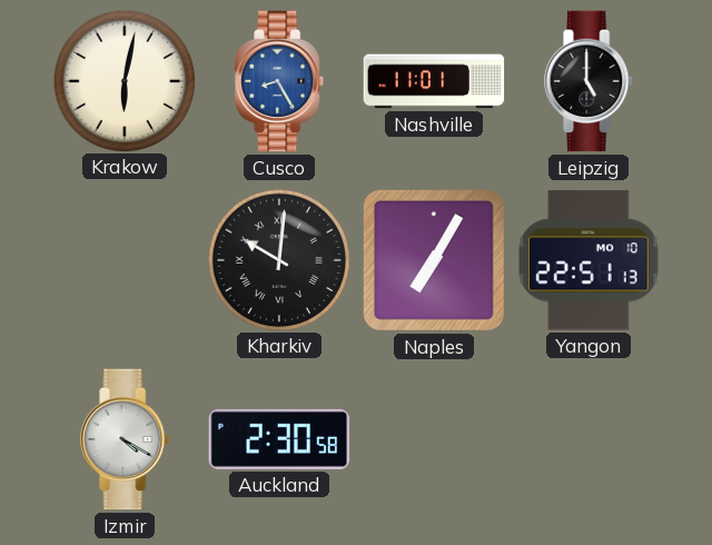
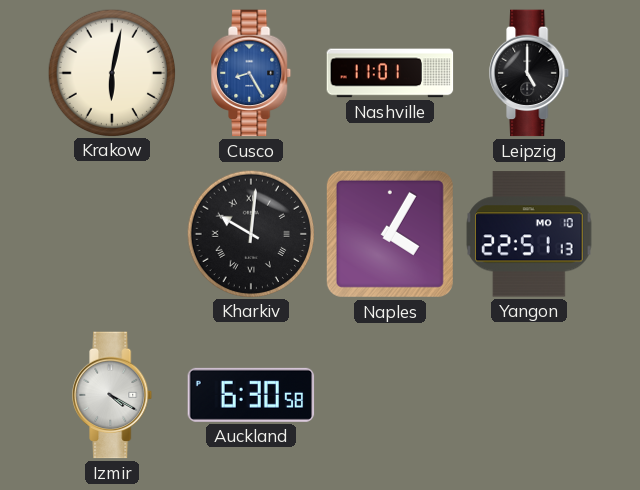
Naples: 7:05 -> 4:05
Auckland: 2:30 -> 6:30
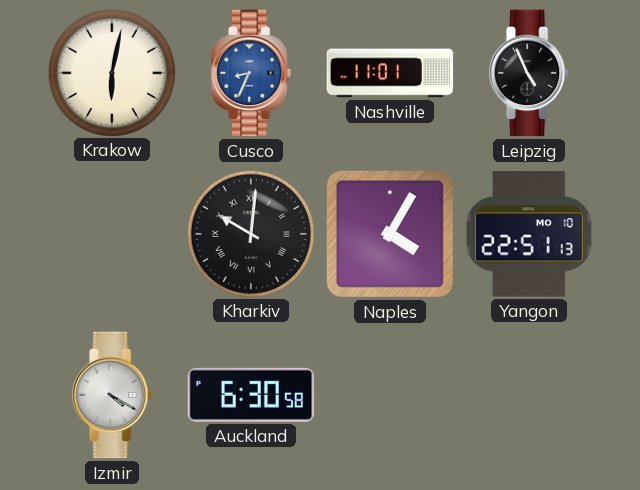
Cusco: 8:25 -> 8:34
Leipzig: 5:00 -> 4:56
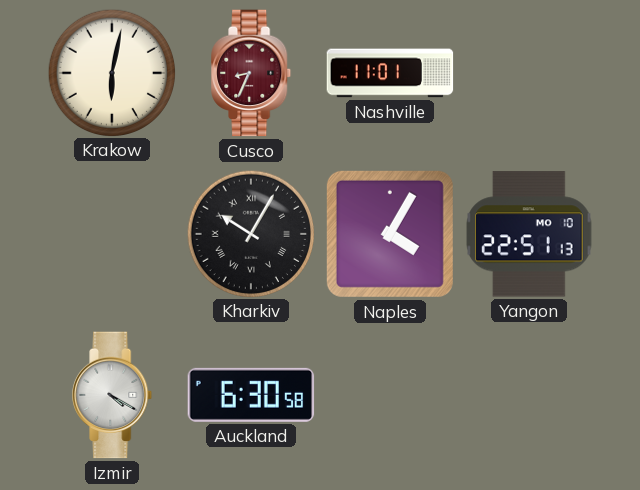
Cusco dial: blue -> burgundy
Leipzig: 4:56 -> none
Kharkiv: 10:01 -> 10:05
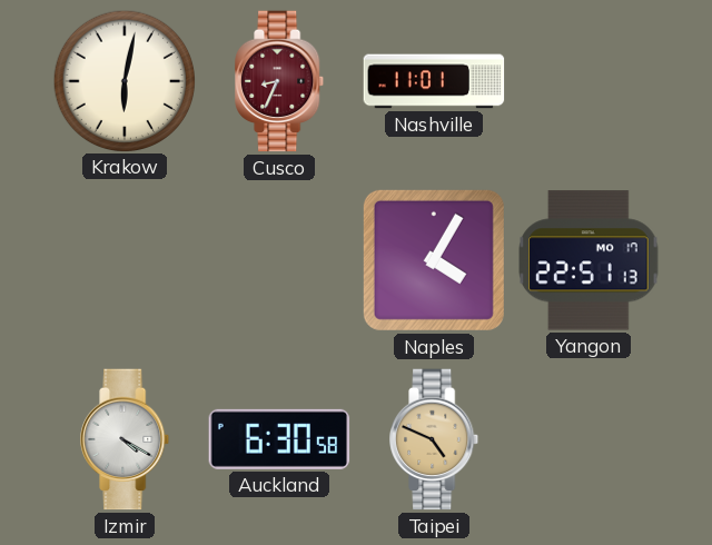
Kharkiv: 10:05 -> none
Yangon date: MO 10 -> MO 17
Taipei: none -> 4:49
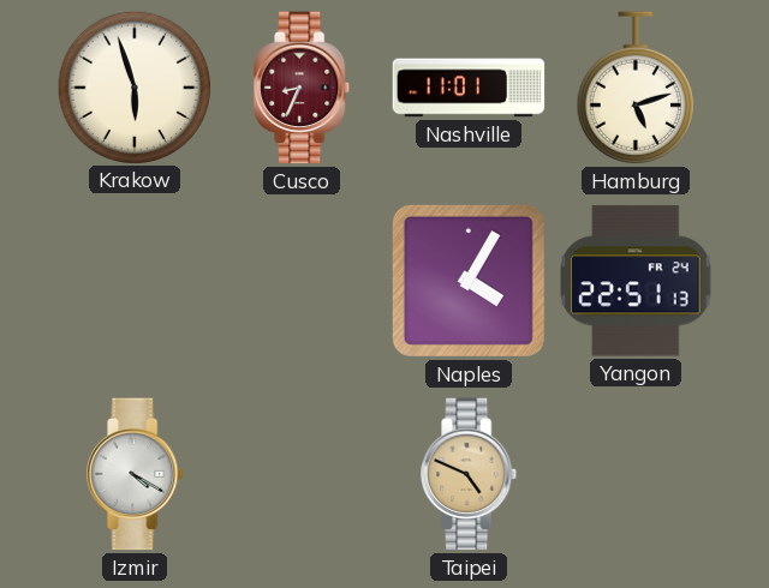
Krakow: 6:02 -> 5:57
Hamburg: none -> 5:12
Yangon date: MO 17 -> FR 24
Auckland: 6:30 -> none
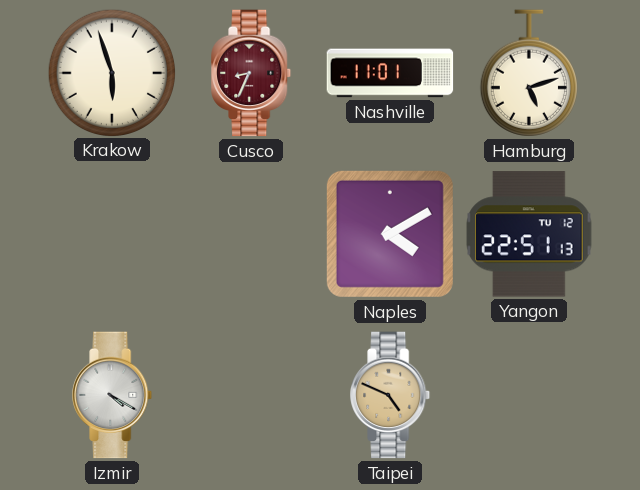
Naples: 4:05 -> 4:10
Yangon date: FR 24 -> TU 12
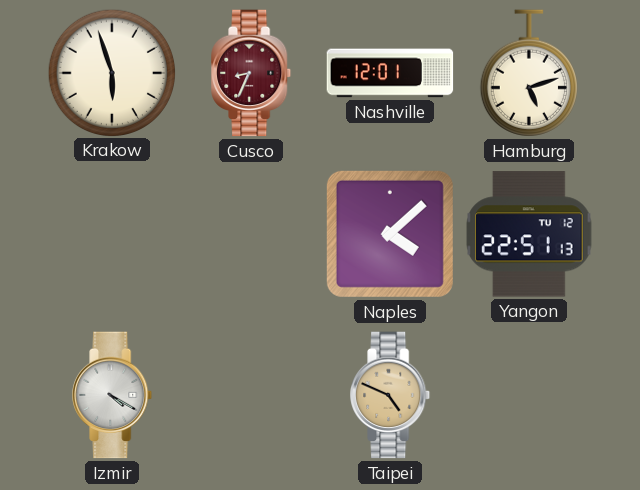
Nashville: 11:01 -> 12:01
Naples: 4:10 -> 4:08
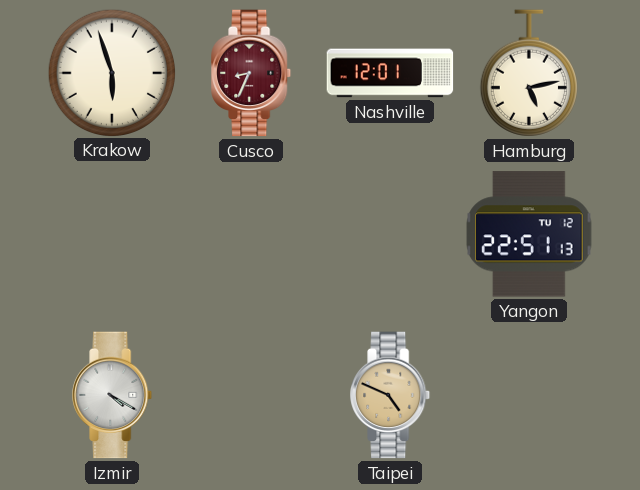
Hamburg: 5:12 -> 5:13
Naples: 4:08 -> none
